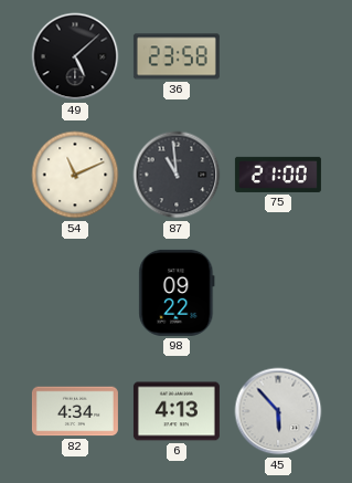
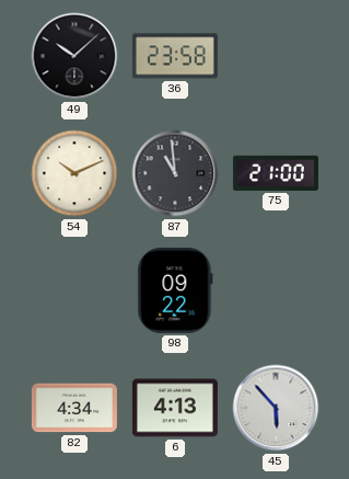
49: 5:08 -> 10:08
54: 11:11 -> 10:11
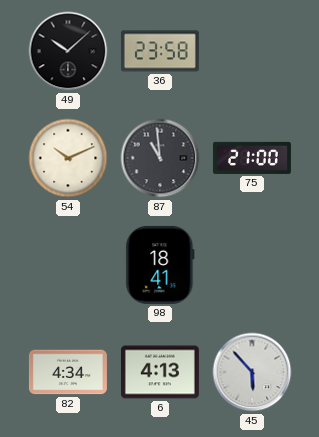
98: 09:22 -> 18:41
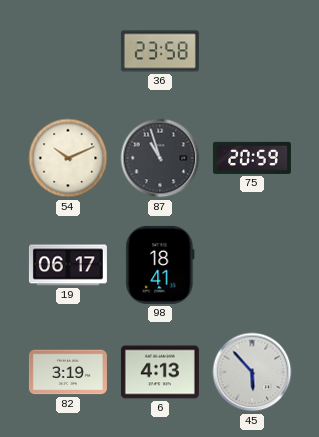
49: 10:08 -> none
87: 10:59 -> 10:57
75: 21:00 -> 20:59
19: none -> 06:17
82: 4:34 -> 3:19
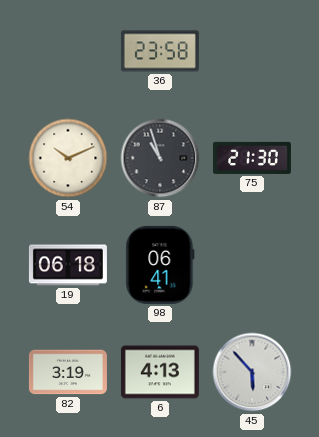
75: 20:59 -> 21:30
19: 06:17 -> 06:18
98: 18:41 -> 06:41
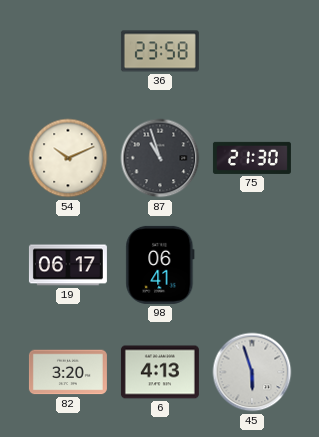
19: 06:18 -> 06:17
82: 3:19 -> 3:20
45: 5:53 -> 5:57
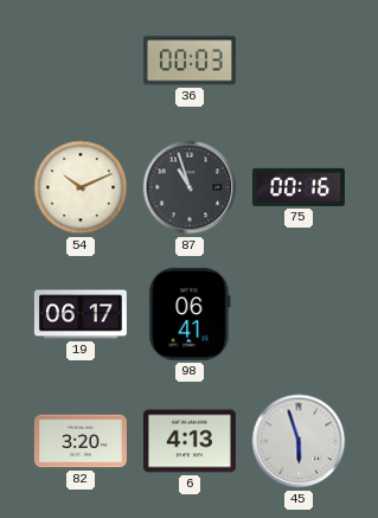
36: 23:58 -> 00:03
75: 21:30 -> 00:16
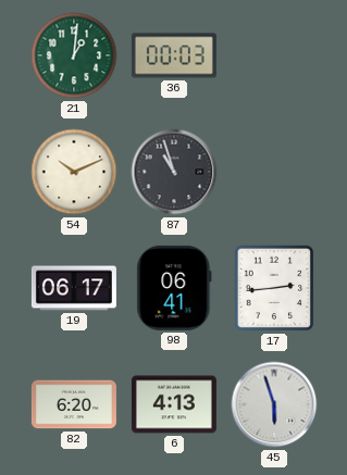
21: none -> 1:01
75: 00:16 -> none
17: none -> 2:44
82: 3:20 -> 6:20
